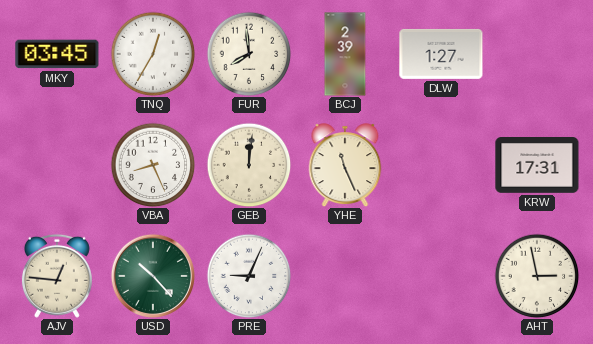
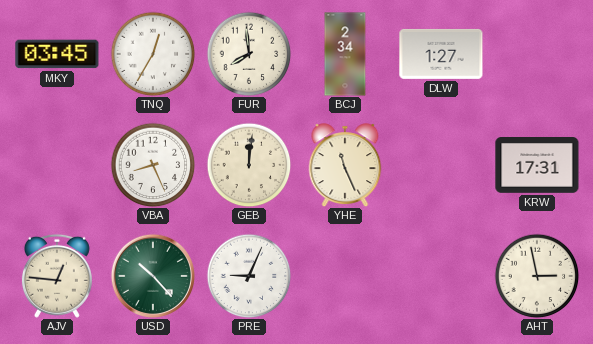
BCJ: 2:39 -> 2:34
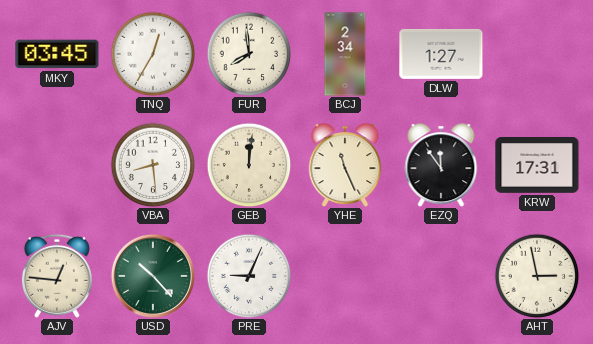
VBA: 8:26 -> 8:29
EZQ: none -> 11:54
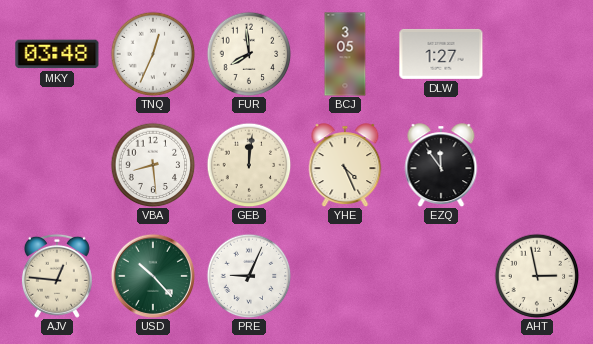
MKY: 03:45 -> 03:48
TNQ: 12:35 -> 12:34
BCJ: 2:34 -> 3:05
YHE: 11:26 -> 4:26
KRW: 17:31 -> none
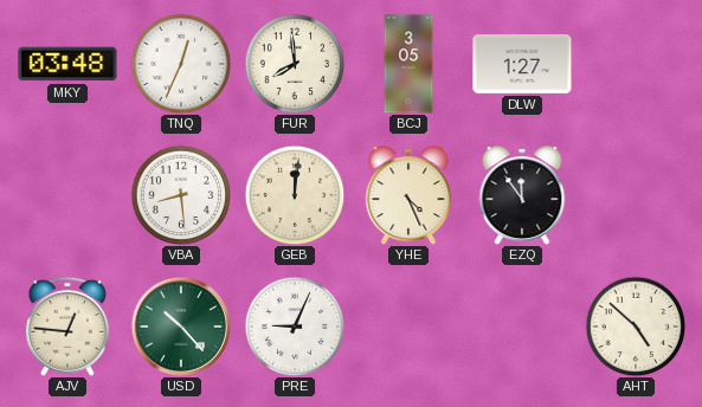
AHT: 2:58 -> 4:52
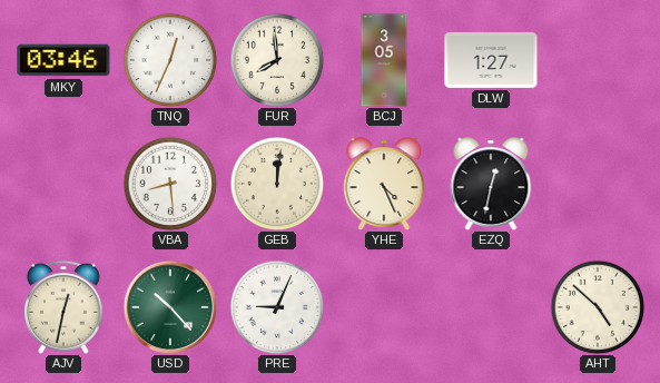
MKY: 03:48 -> 03:46
EZQ: 11:54 -> 12:32
AJV: 12:46 -> 12:32
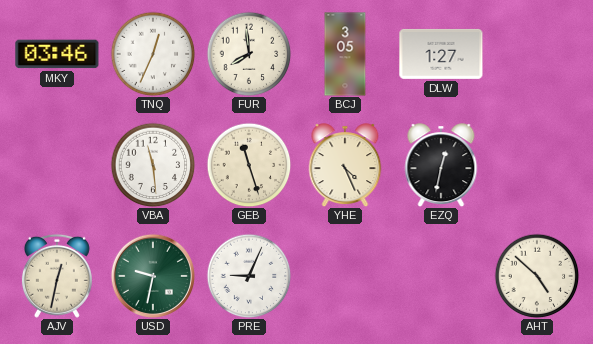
VBA: 8:29 -> 11:29
GEB: 12:01 -> 11:27
USD: 10:23 -> 9:32
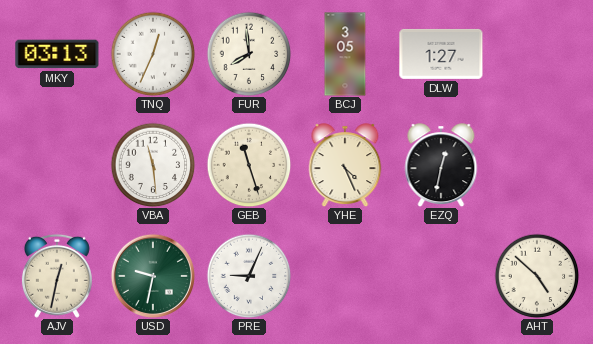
MKY: 03:46 -> 03:13
